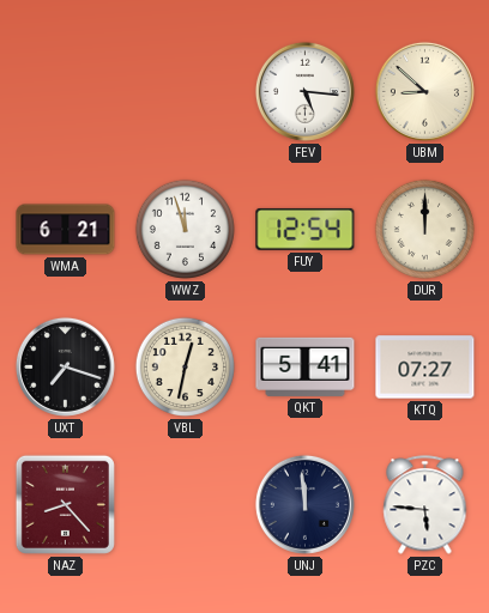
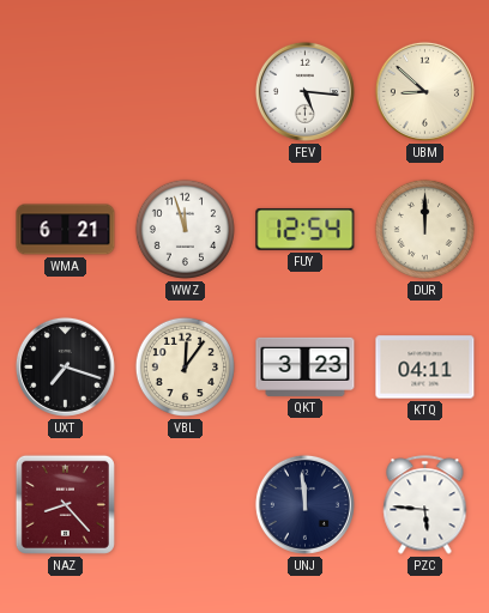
VBL: 12:32 -> 12:06
QKT: 5:41 -> 3:23
KTQ: 07:27 -> 04:11
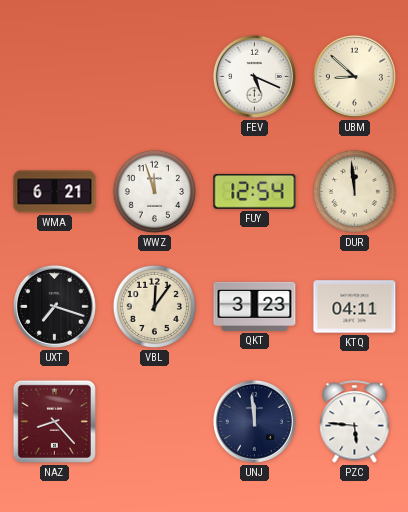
FEV: 5:16 -> 5:19
DUR: 12:00 -> 11:59
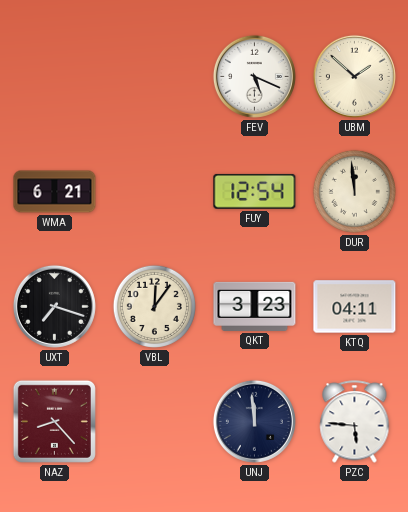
UBM: 8:52 -> 1:52
WWZ: 11:57 -> none
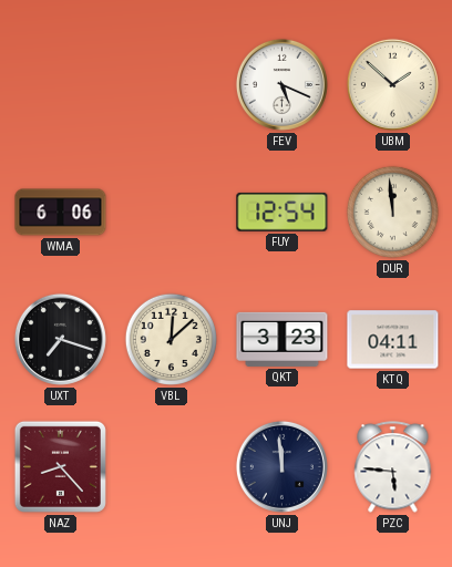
WMA: 6:21 -> 6:06
VBL: 12:06 -> 12:08
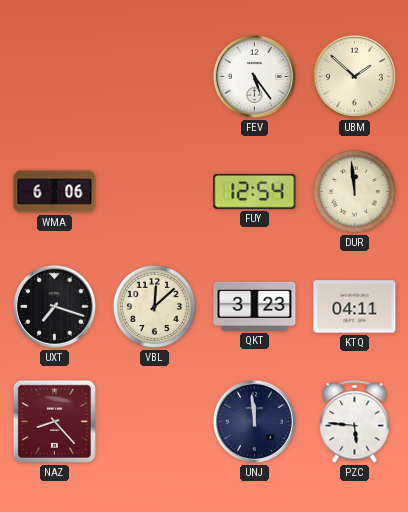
FEV: 5:19 -> 5:24
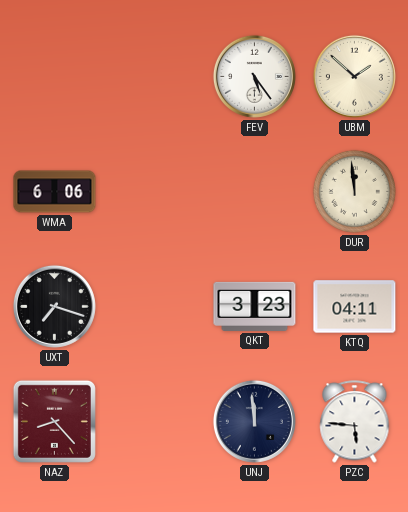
FUY: 12:54 -> none
VBL: 12:08 -> none
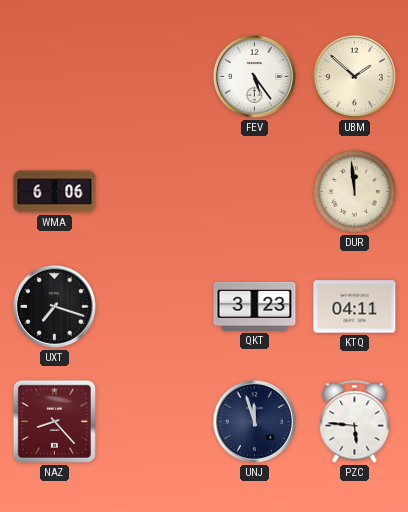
UNJ: 11:59 -> 11:57
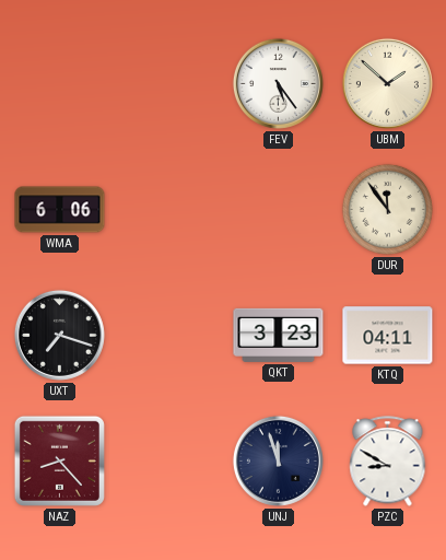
DUR: 11:59 -> 11:54
PZC: 5:46 -> 8:50
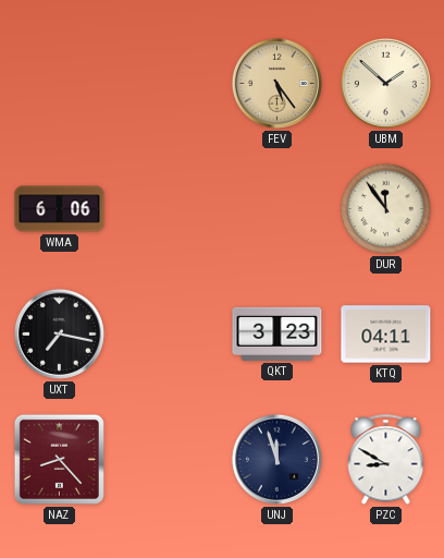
FEV dial: white -> champagne
UXT: 7:18 -> 7:17
